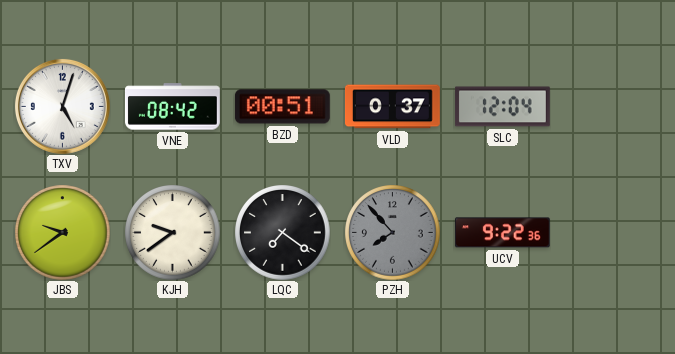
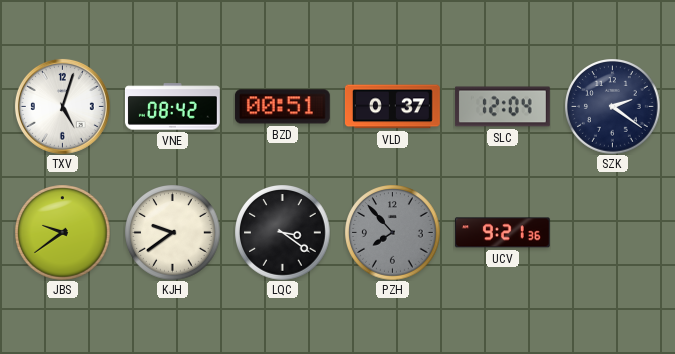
SZK: none -> 2:21
LQC: 7:21 -> 3:21
UCV: 9:22 -> 9:21
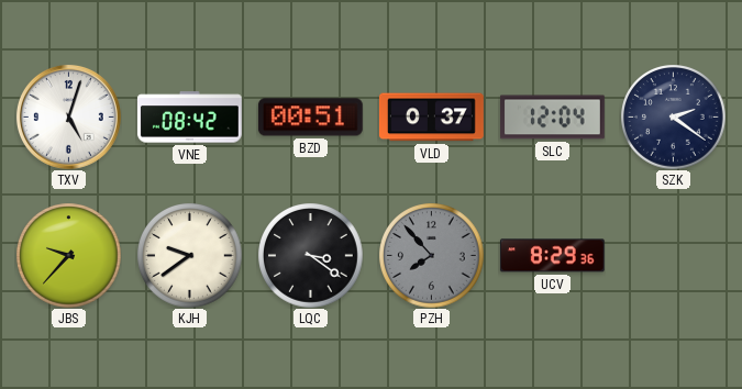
JBS: 9:39 -> 9:37
UCV: 9:21 -> 8:29
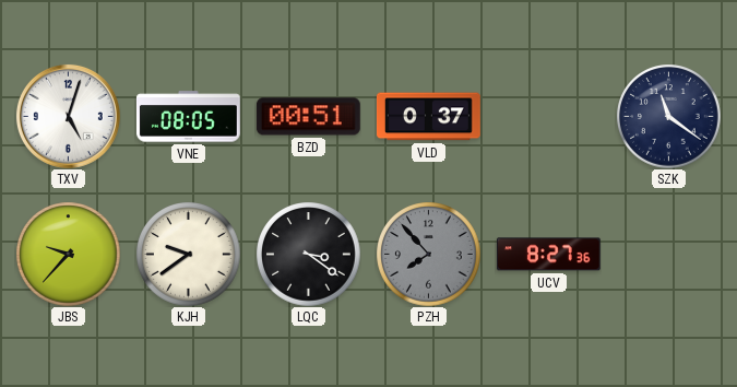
VNE: 08:42 -> 08:05
SLC: 12:04 -> none
SZK: 2:21 -> 11:21
UCV: 8:29 -> 8:27
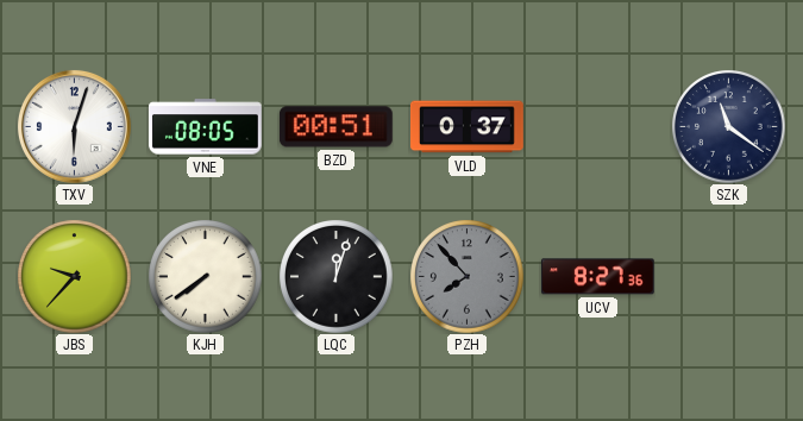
TXV: 5:03 -> 6:03
KJH: 9:39 -> 7:39
LQC: 3:21 -> 12:03
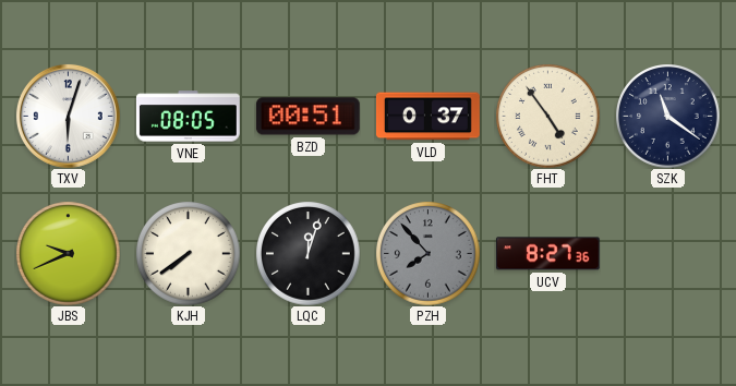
FHT: none -> 4:54
JBS: 9:37 -> 9:41
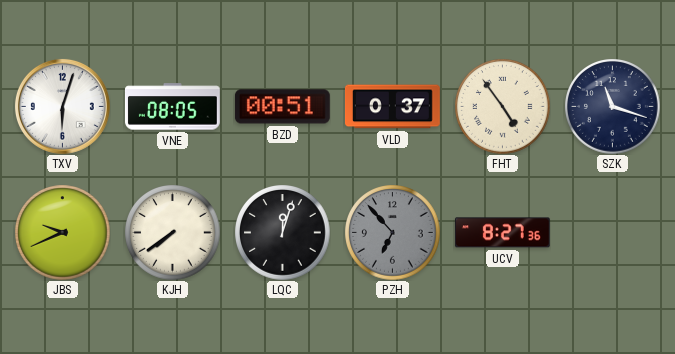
SZK: 11:21 -> 11:18
PZH: 7:53 -> 6:53
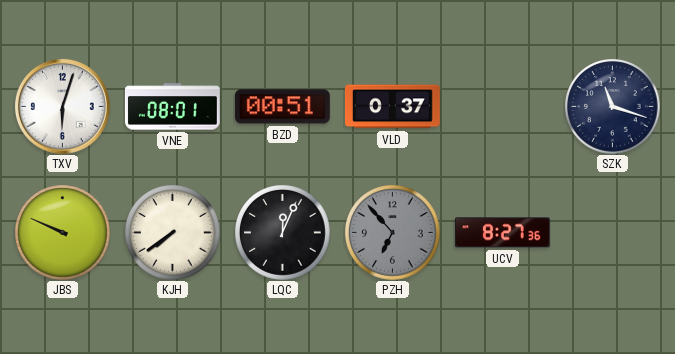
VNE: 08:05 -> 08:01
FHT: 4:54 -> none
JBS: 9:41 -> 9:49
LQC: 12:03 -> 12:04
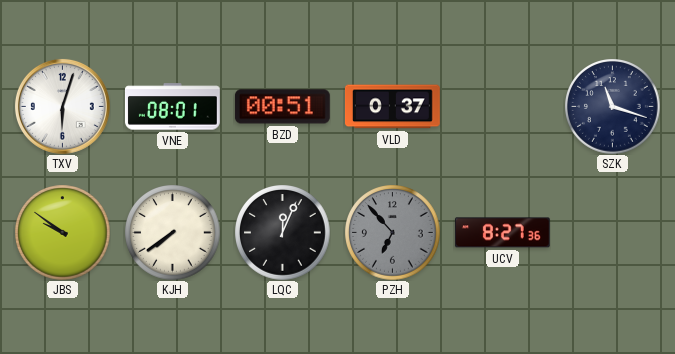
JBS: 9:49 -> 9:51
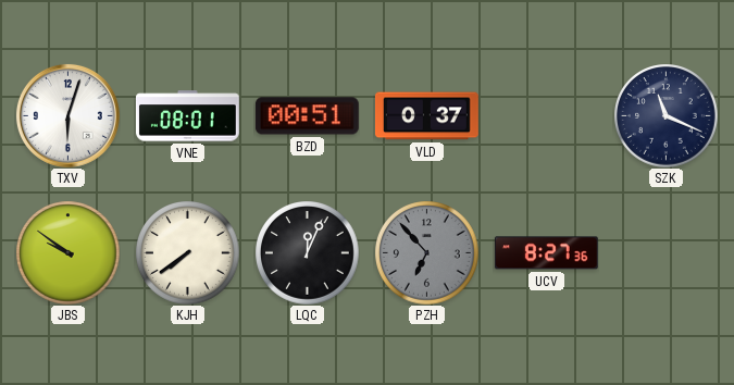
SZK: 11:18 -> 11:19
